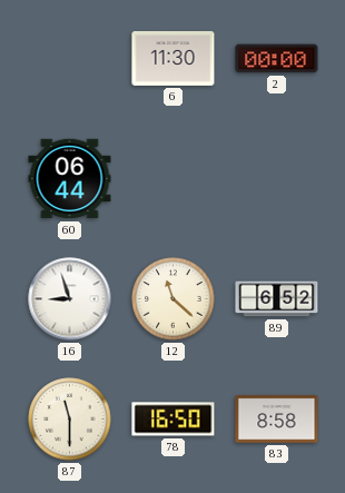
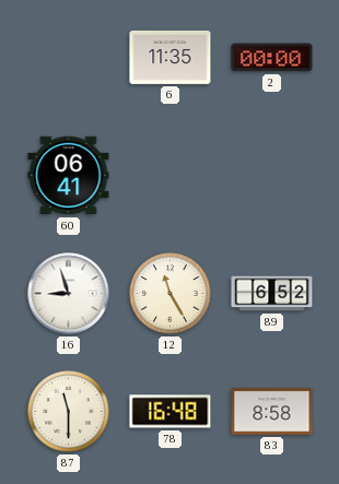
6: 11:30 -> 11:35
60: 06:44 -> 06:41
12: 11:22 -> 11:25
78: 16:50 -> 16:48
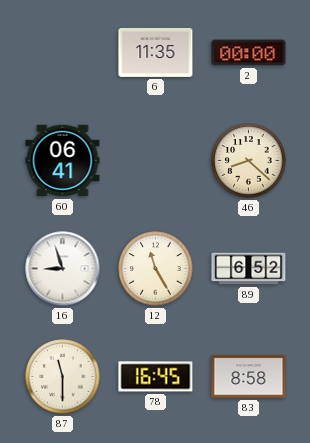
46: none -> 8:22
78: 16:48 -> 16:45
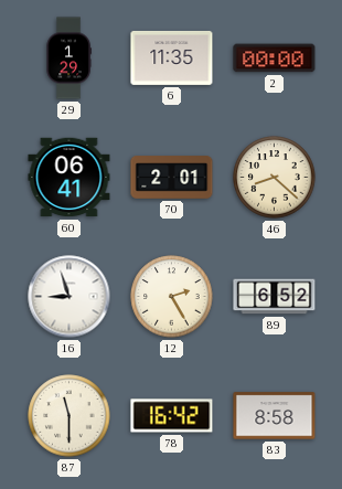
29: none -> 1:29
70: none -> 2:01
12: 11:25 -> 2:25
78: 16:45 -> 16:42
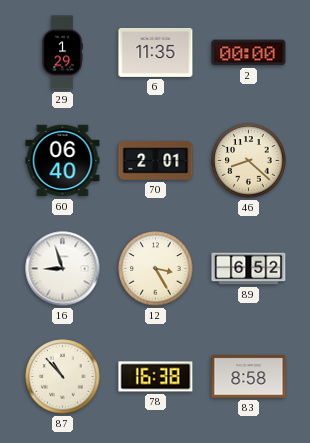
60: 06:41 -> 06:40
12: 2:25 -> 3:25
87: 11:30 -> 10:53
78: 16:42 -> 16:38
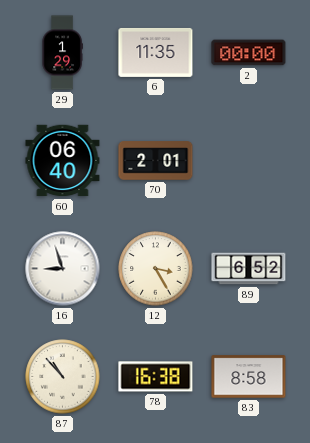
46: 8:22 -> none
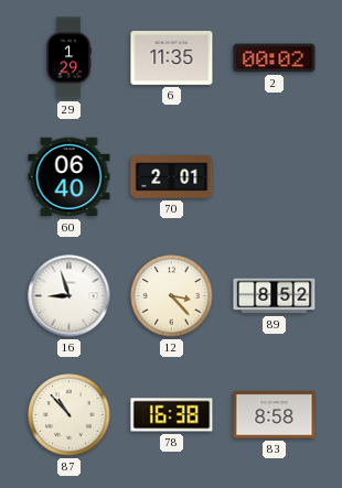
2: 00:00 -> 00:02
12: 3:25 -> 3:23
89: 6:52 -> 8:52
